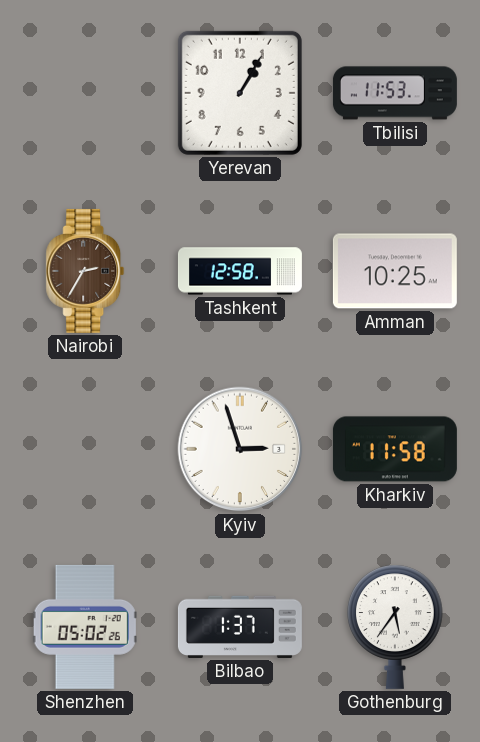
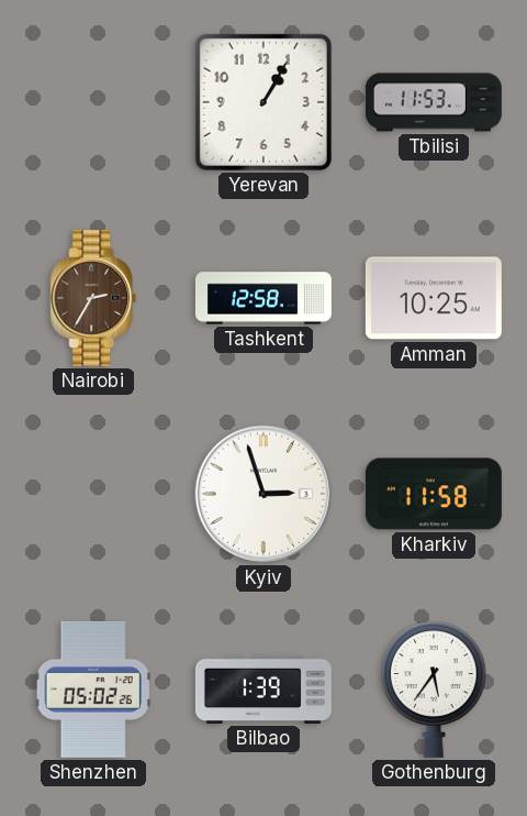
Bilbao: 1:37 -> 1:39
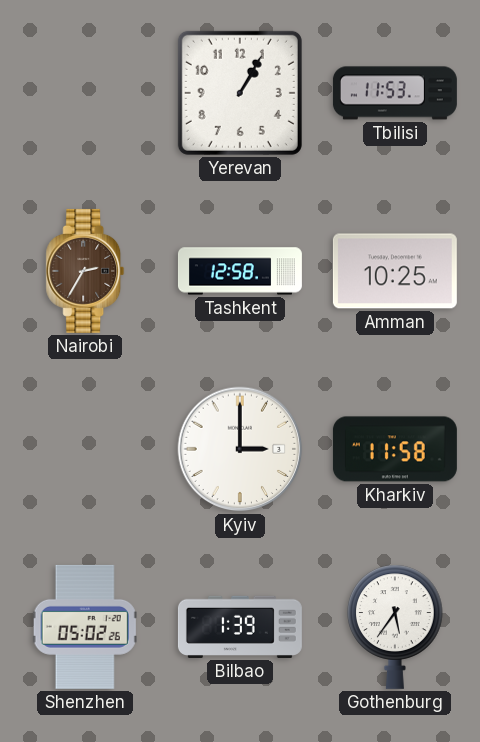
Kyiv: 2:57 -> 3:00
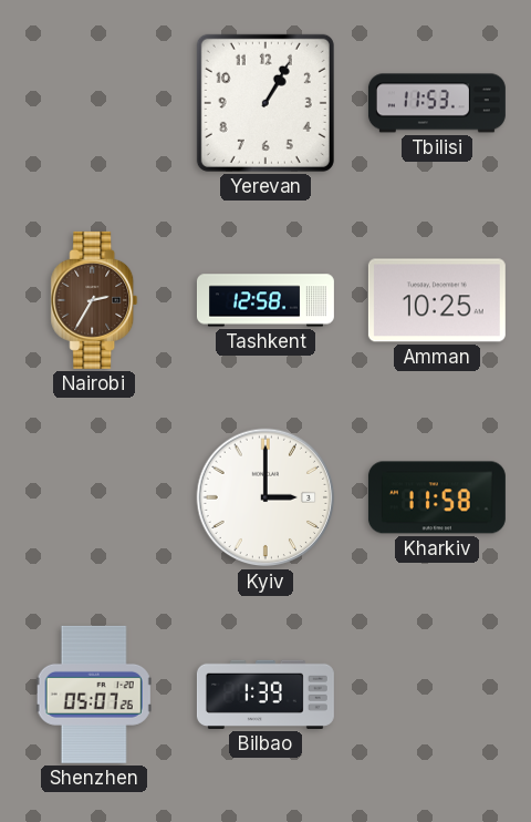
Shenzhen: 05:02 -> 05:07
Gothenburg: 5:36 -> none
